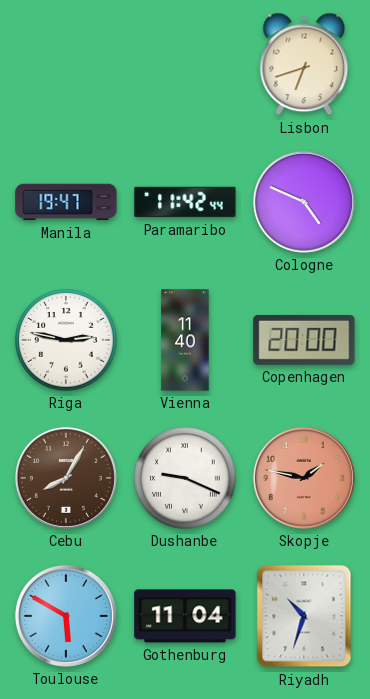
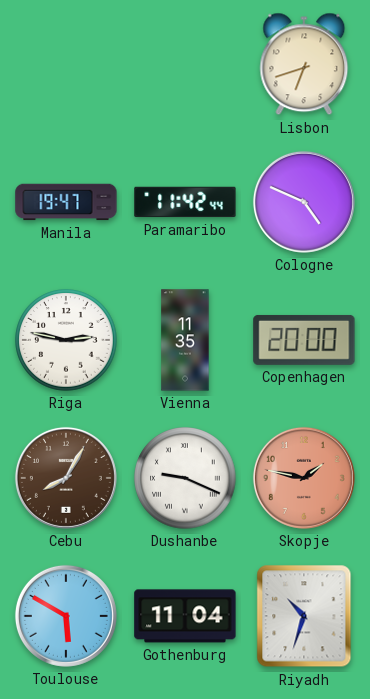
Vienna: 11:40 -> 11:35
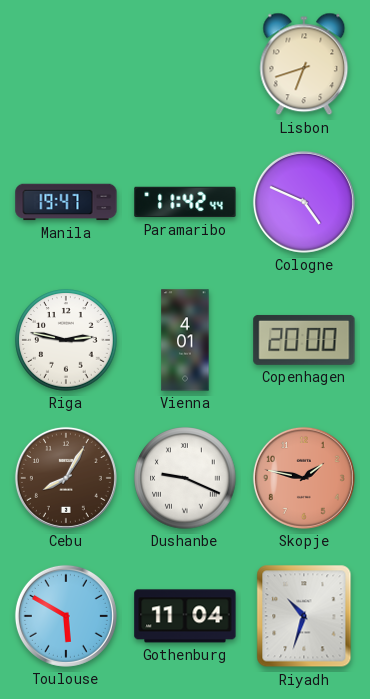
Vienna: 11:35 -> 4:01
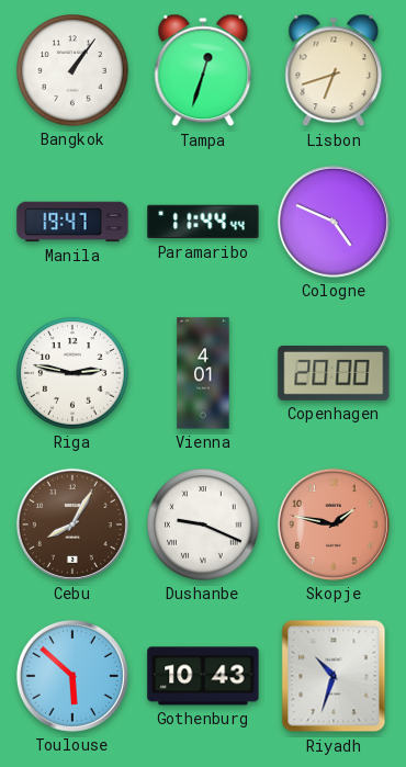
Bangkok: none -> 1:06
Tampa: none -> 12:33
Paramaribo: 11:42 -> 11:44
Toulouse: 5:50 -> 5:52
Gothenburg: 11:04 -> 10:43
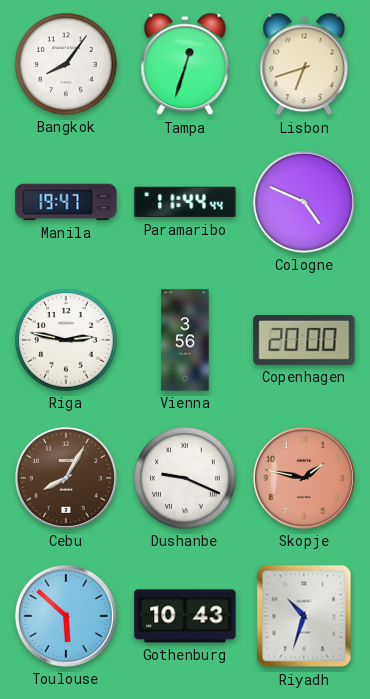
Bangkok: 1:06 -> 8:06
Vienna: 4:01 -> 3:56
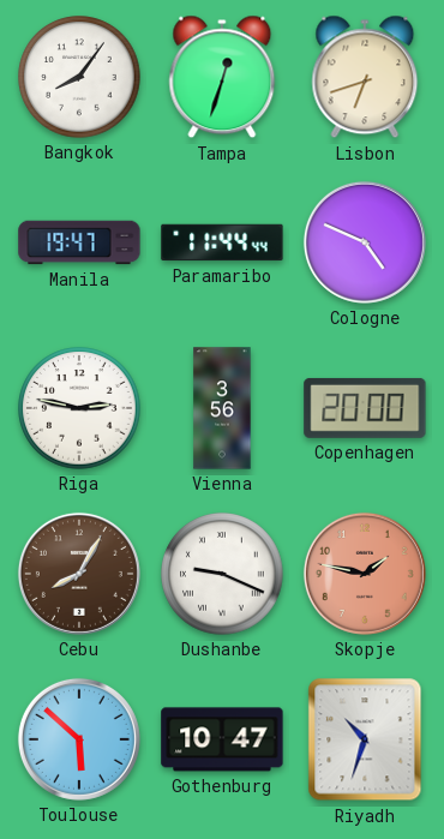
Gothenburg: 10:43 -> 10:47
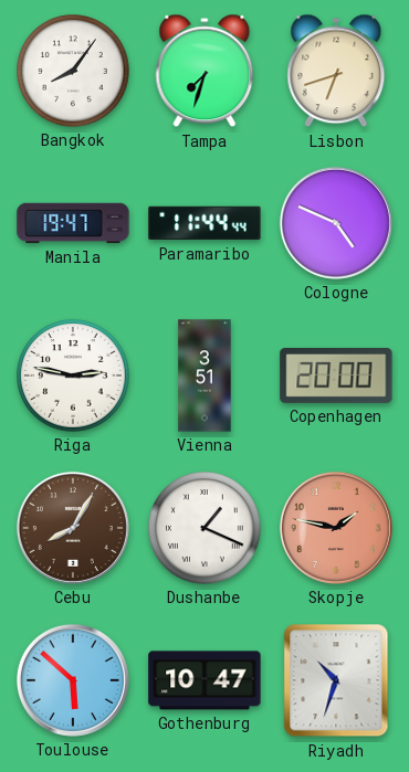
Tampa: 12:33 -> 7:33
Vienna: 3:56 -> 3:51
Dushanbe: 9:19 -> 1:19
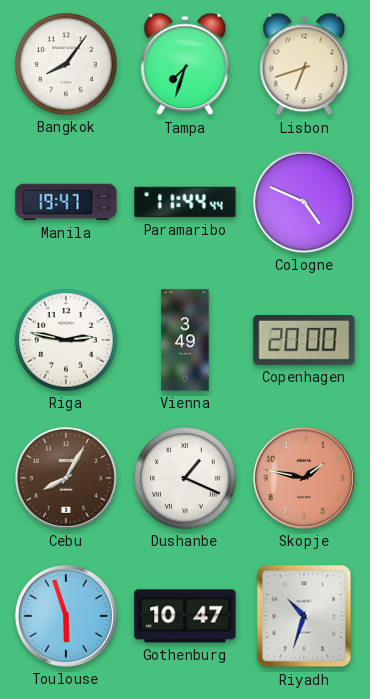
Vienna: 3:51 -> 3:49
Toulouse: 5:52 -> 5:57
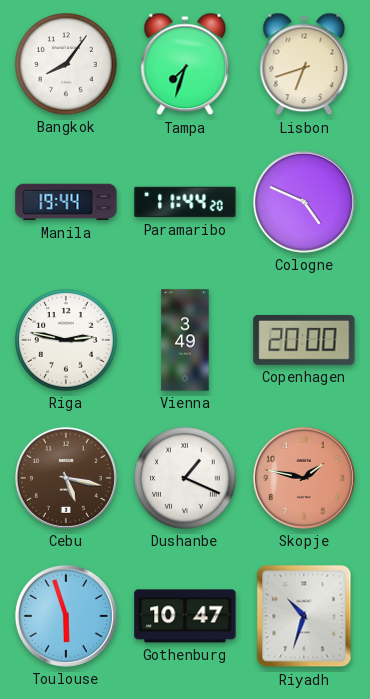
Manila: 19:47 -> 19:44
Paramaribo: 11:44:44 -> 11:44:20
Cebu: 8:05 -> 5:17
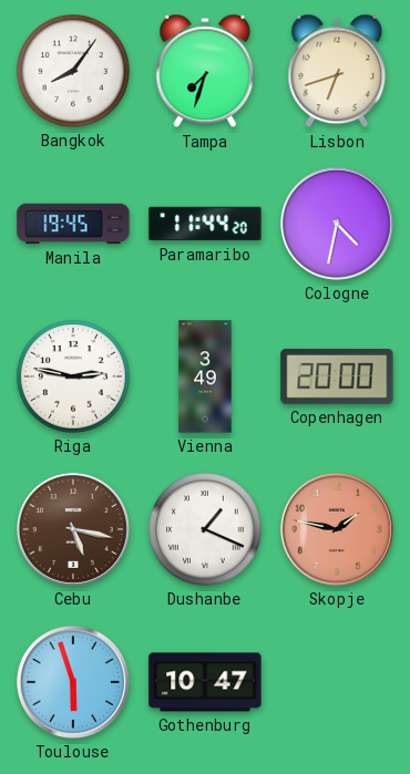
Manila: 19:44 -> 19:45
Cologne: 4:49 -> 4:32
Riyadh: 10:33 -> none
